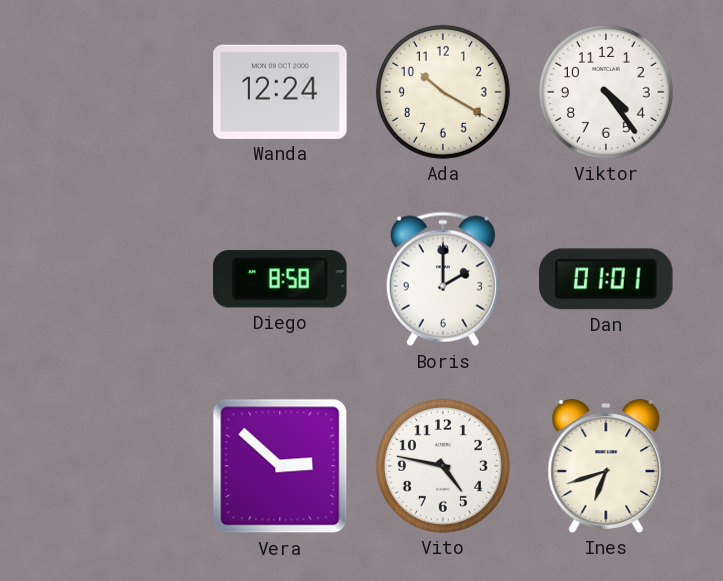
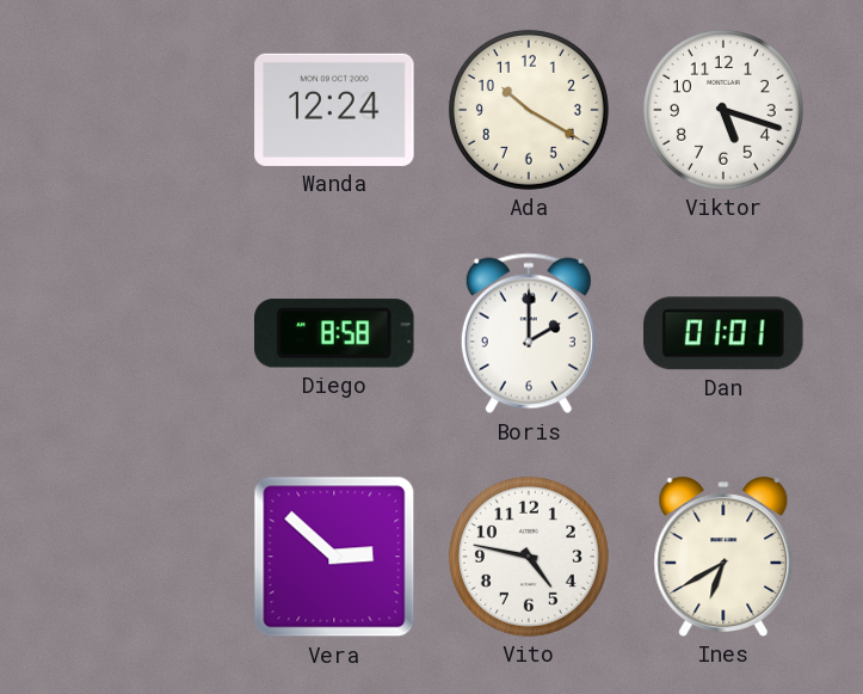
Viktor: 4:24 -> 5:18
Ines: 6:42 -> 6:40
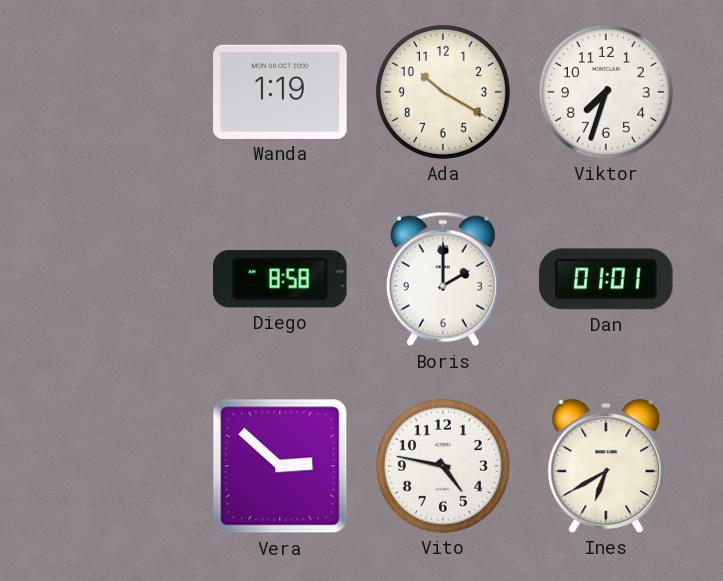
Wanda: 12:24 -> 1:19
Viktor: 5:18 -> 7:33
